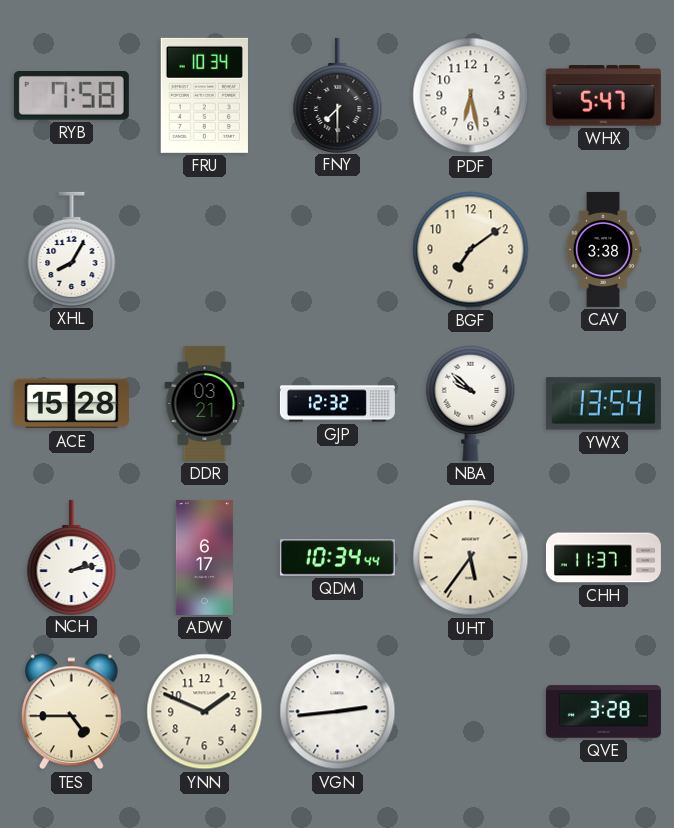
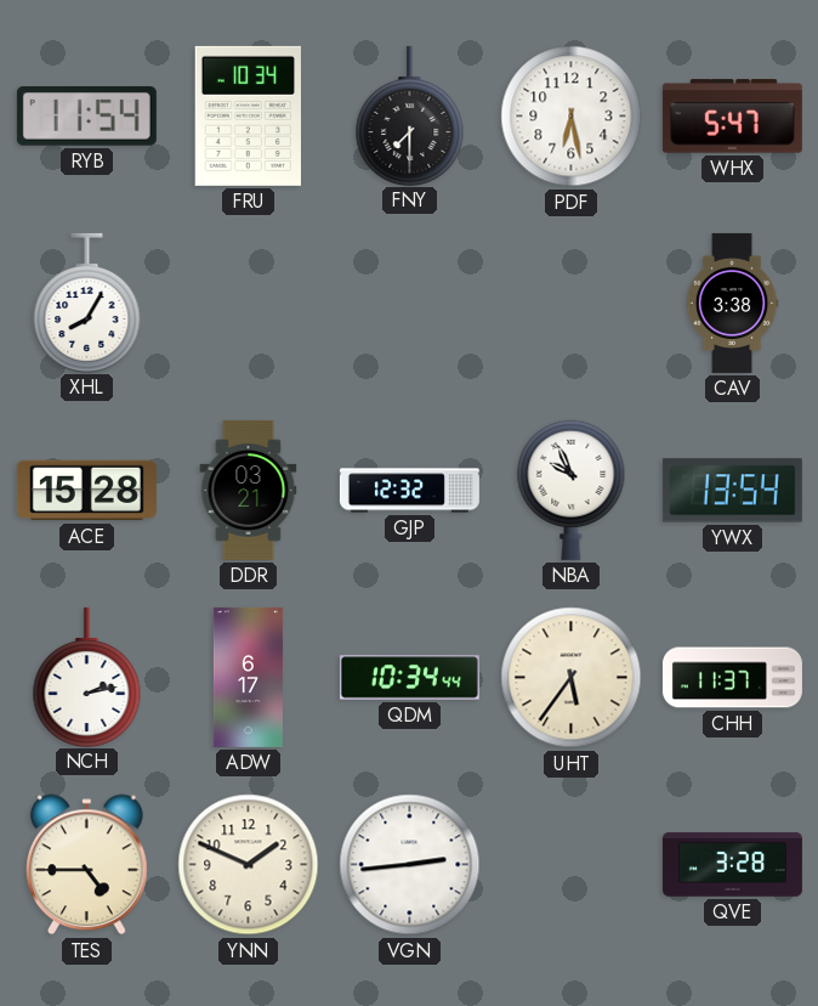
RYB: 7:58 -> 11:54
BGF: 7:09 -> none
NBA: 9:52 -> 9:56
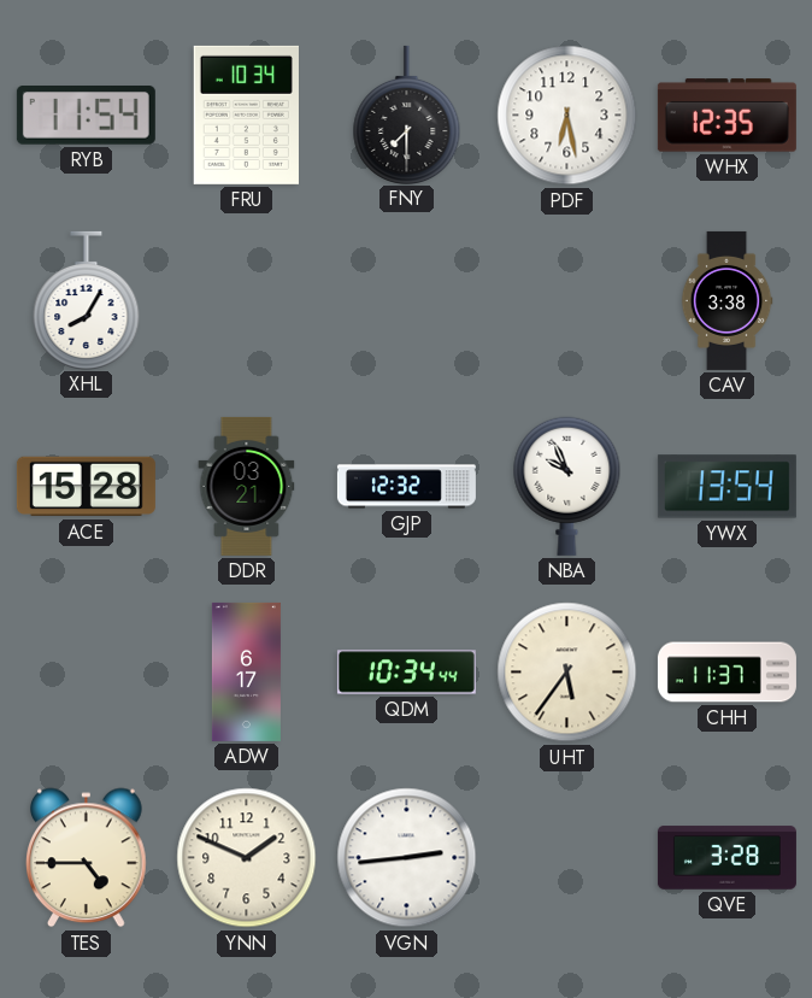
WHX: 5:47 -> 12:35
NCH: 2:13 -> none
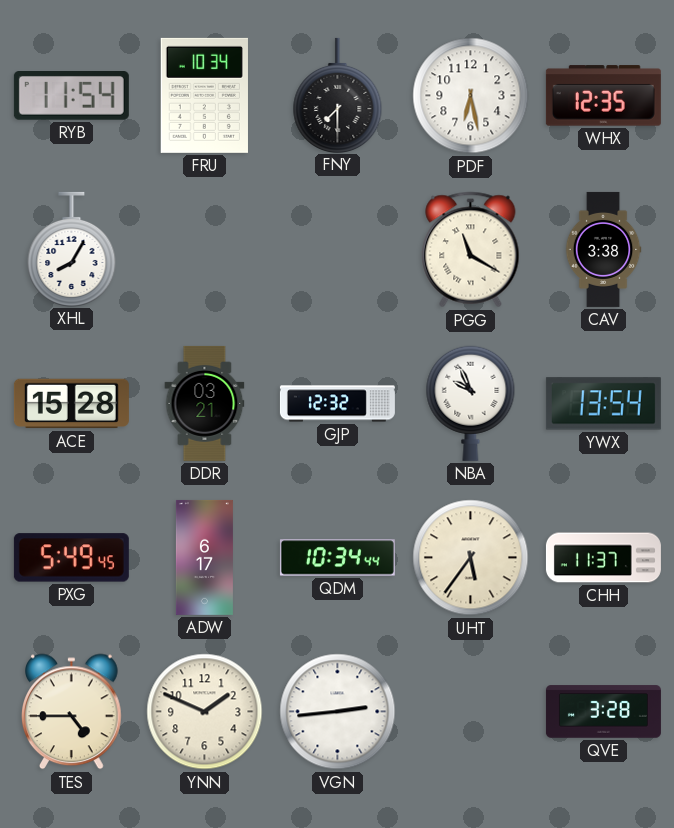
PGG: none -> 11:20
PXG: none -> 5:49
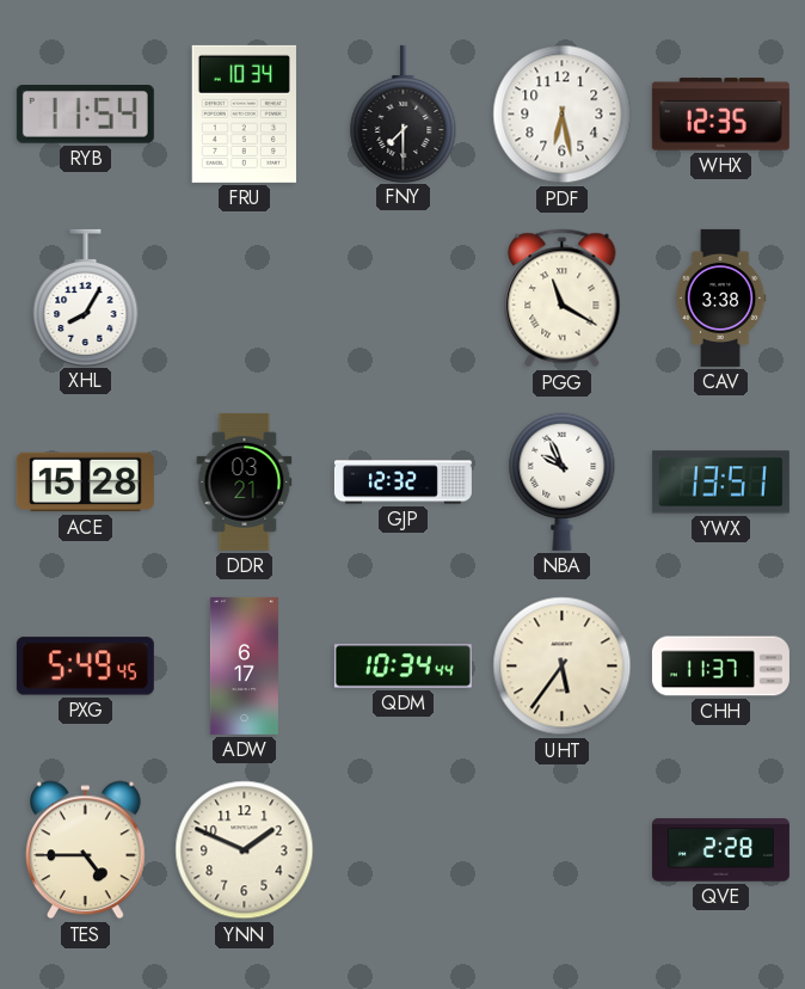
YWX: 13:54 -> 13:51
VGN: 2:44 -> none
QVE: 3:28 -> 2:28
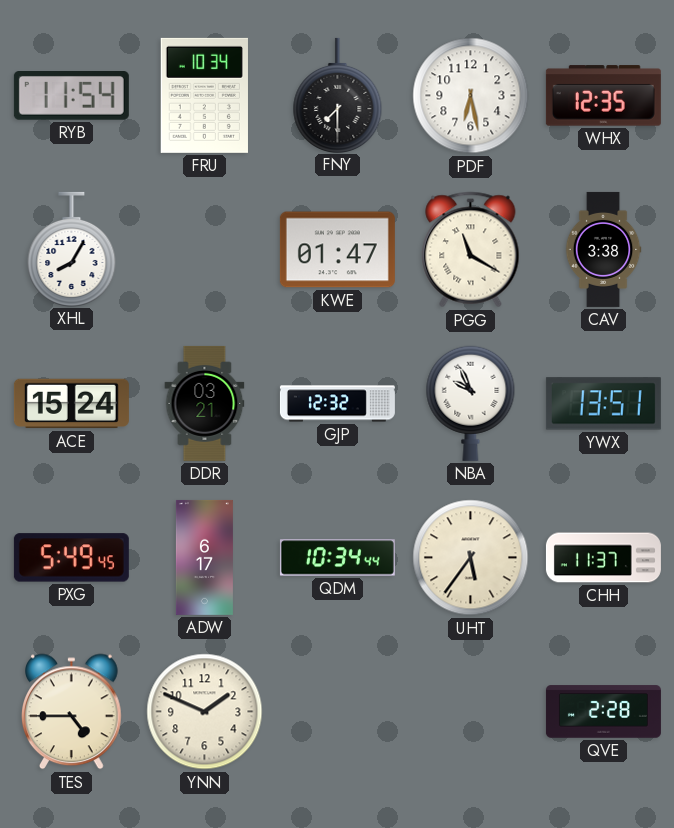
KWE: none -> 01:47
ACE: 15:28 -> 15:24
